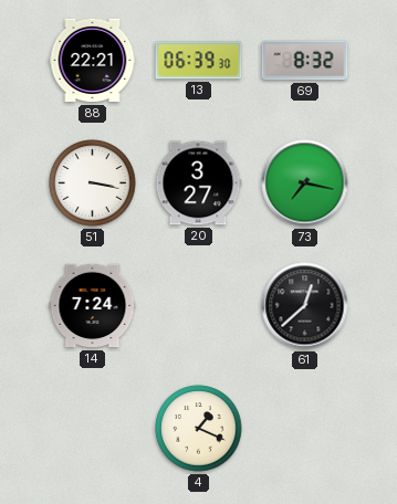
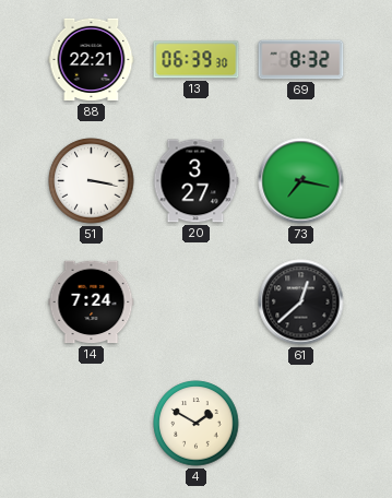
4: 1:19 -> 1:50
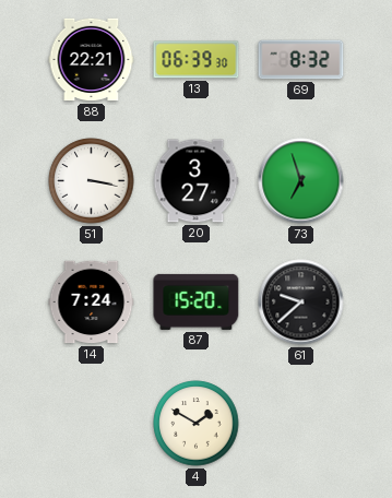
73: 7:17 -> 6:57
87: none -> 15:20
61: 12:38 -> 9:38
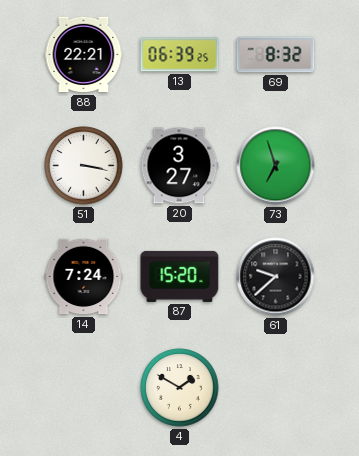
13: 06:39:30 -> 06:39:25
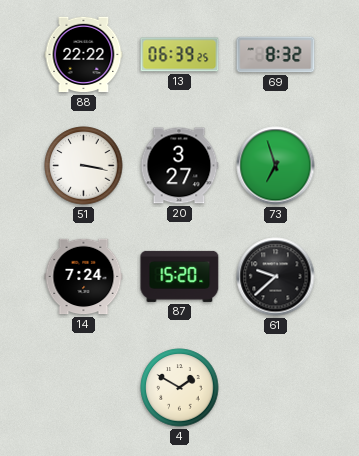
88: 22:21 -> 22:22
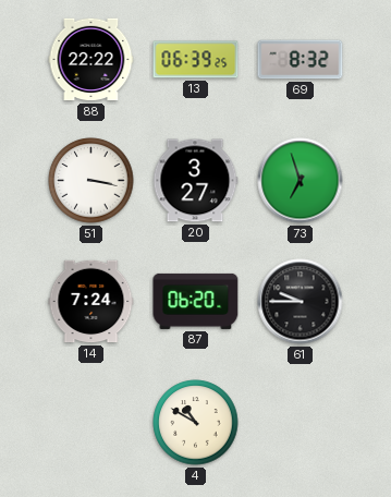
87: 15:20 -> 06:20
61: 9:38 -> 9:45
4: 1:50 -> 10:50
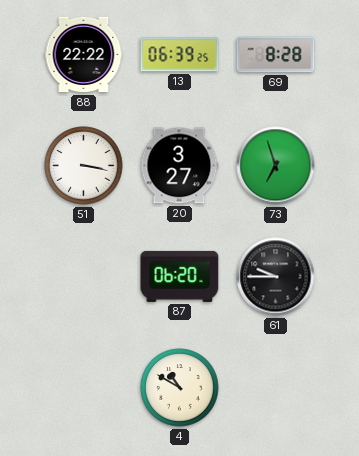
69: 8:32 -> 8:28
14: 7:24 -> none
